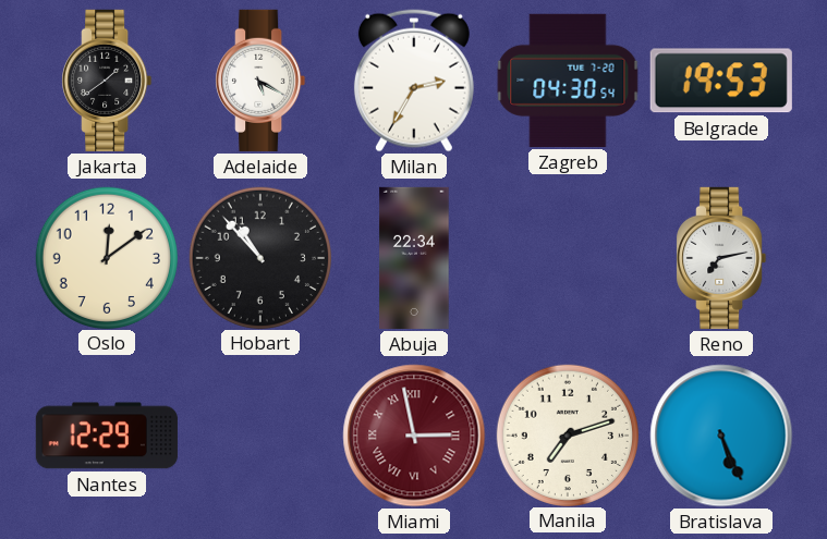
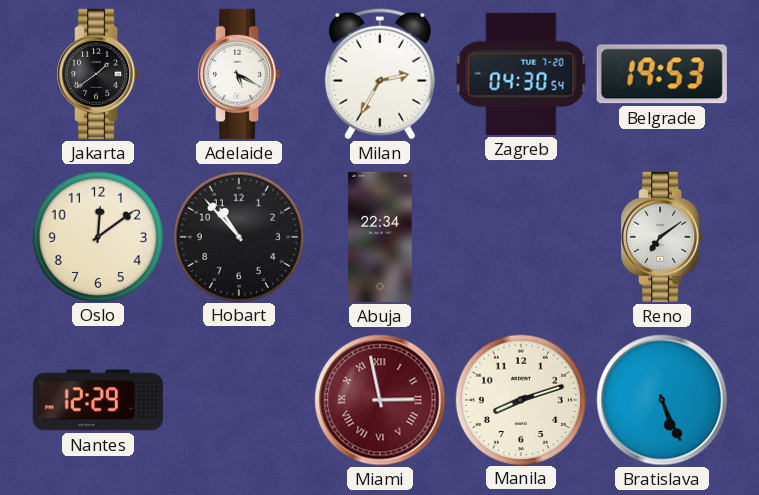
Reno: 7:13 -> 7:09
Manila: 7:12 -> 8:12
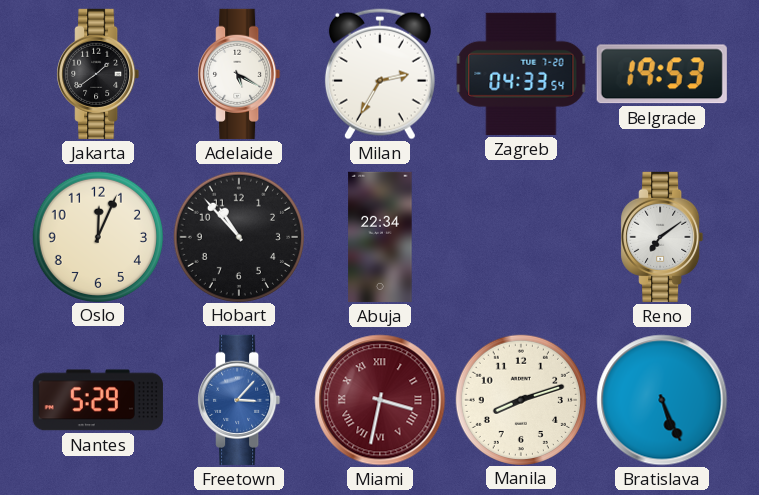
Zagreb: 04:30 -> 04:33
Oslo: 12:09 -> 12:04
Nantes: 12:29 -> 5:29
Freetown: none -> 3:07
Miami: 2:58 -> 3:32
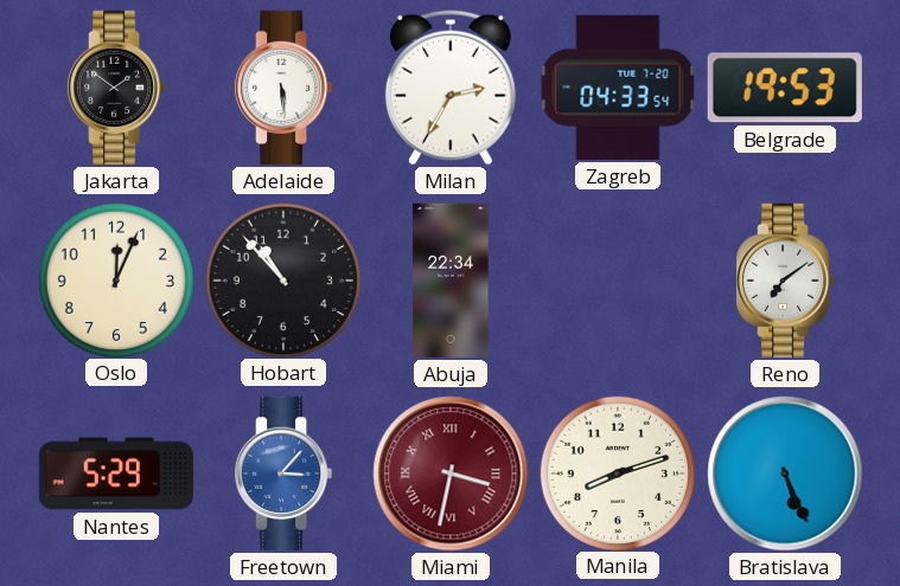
Jakarta: 1:39 -> 1:51
Adelaide: 5:20 -> 5:29
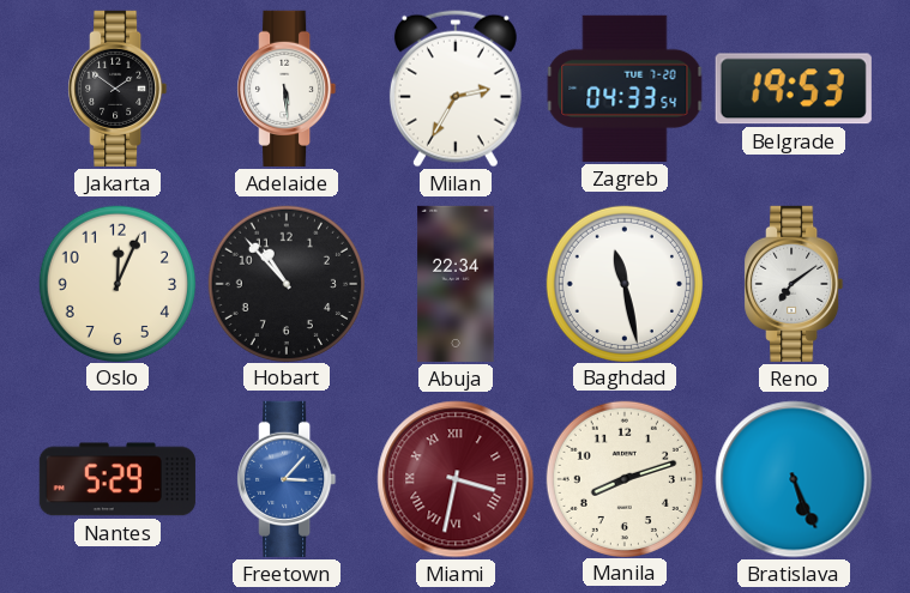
Baghdad: none -> 11:28
